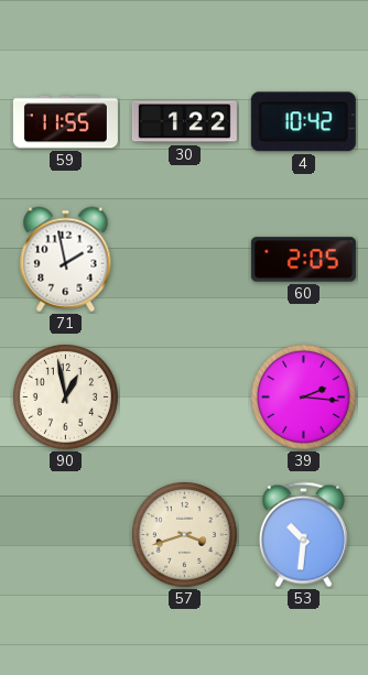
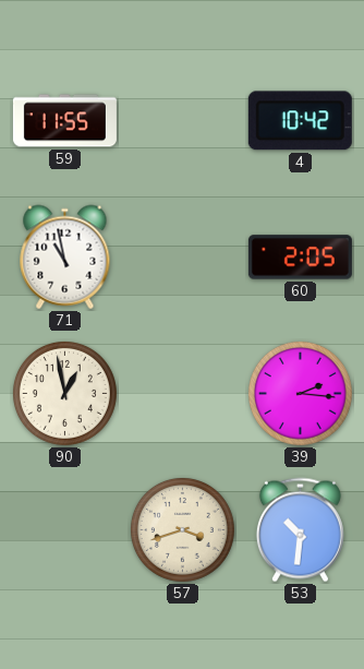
30: 1:22 -> none
71: 1:58 -> 10:58
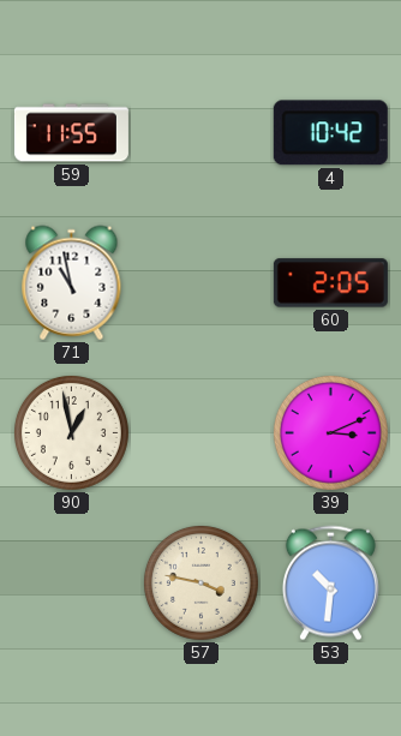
39: 2:16 -> 3:11
57: 3:42 -> 3:47
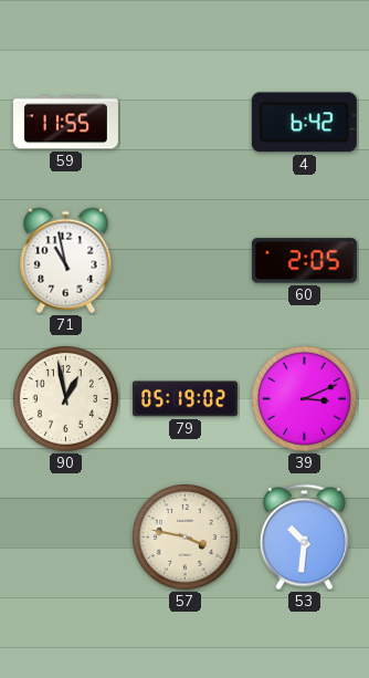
4: 10:42 -> 6:42
79: none -> 05:19
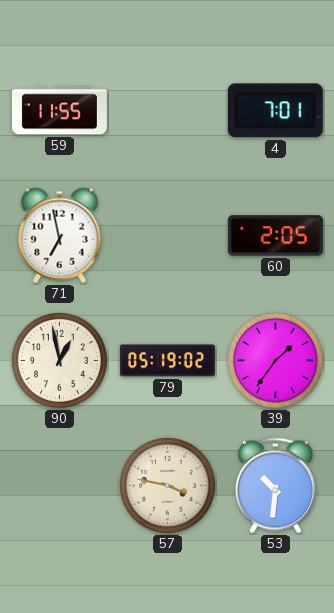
4: 6:42 -> 7:01
71: 10:58 -> 6:58
39: 3:11 -> 1:36
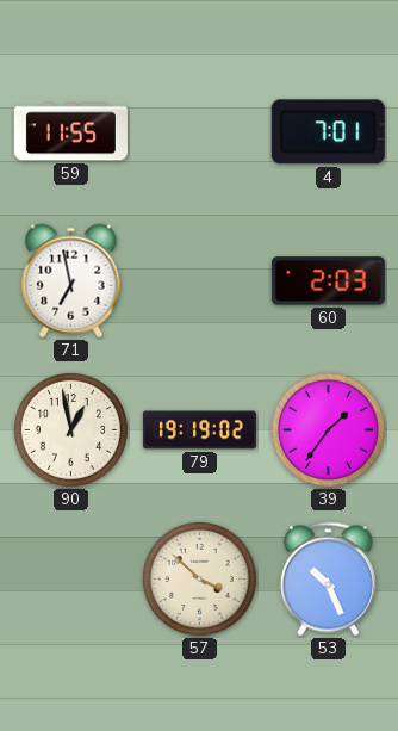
60: 2:05 -> 2:03
79: 05:19 -> 19:19
57: 3:47 -> 3:52
53: 10:31 -> 10:26
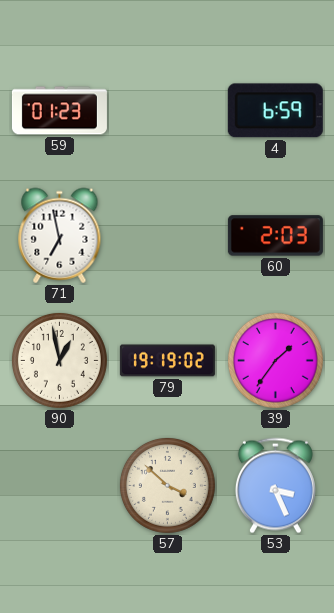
59: 11:55 -> 01:23
4: 7:01 -> 6:59
53: 10:26 -> 3:26
